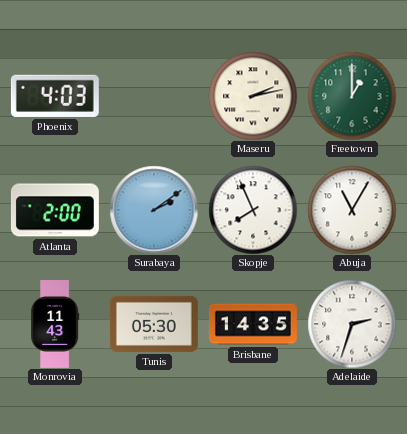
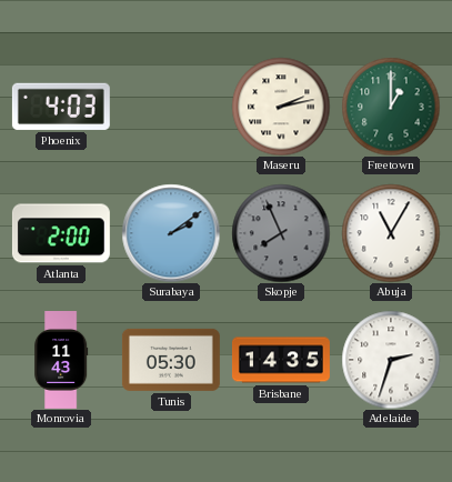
Skopje dial: white -> grey
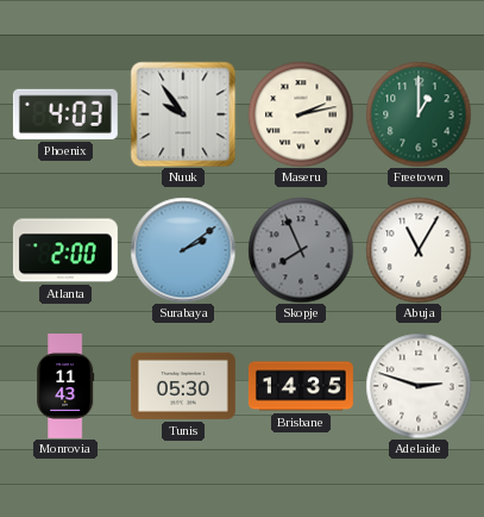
Nuuk: none -> 9:54
Adelaide: 2:33 -> 2:48
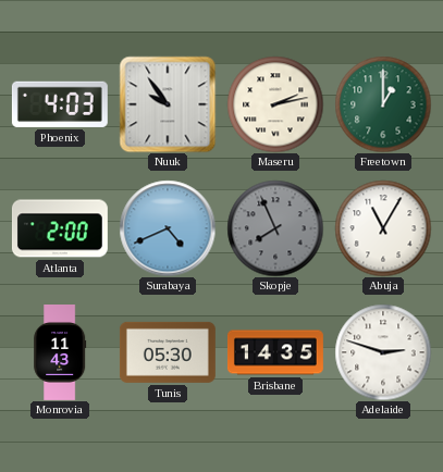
Surabaya: 2:09 -> 4:41
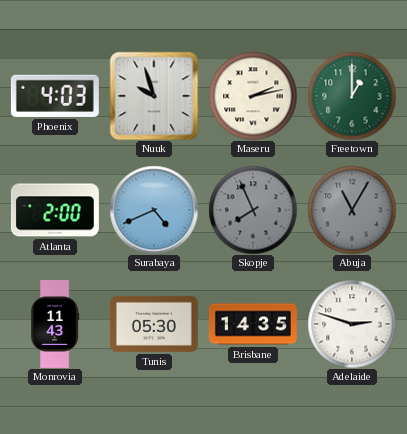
Nuuk: 9:54 -> 9:57
Abuja dial: white -> grey
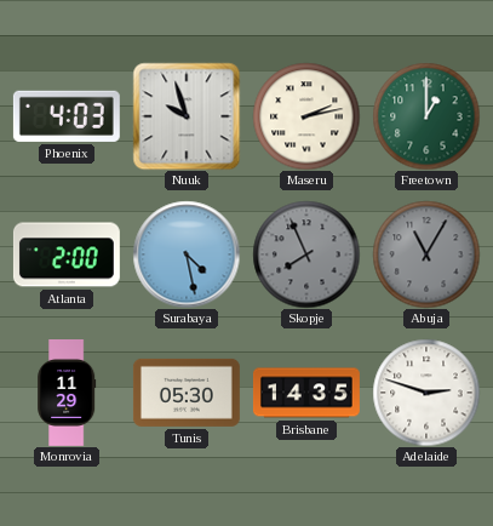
Surabaya: 4:41 -> 4:28
Monrovia: 11:43 -> 11:29
